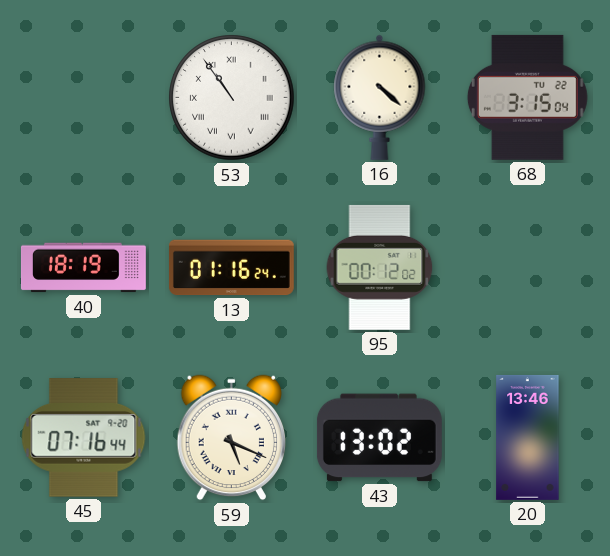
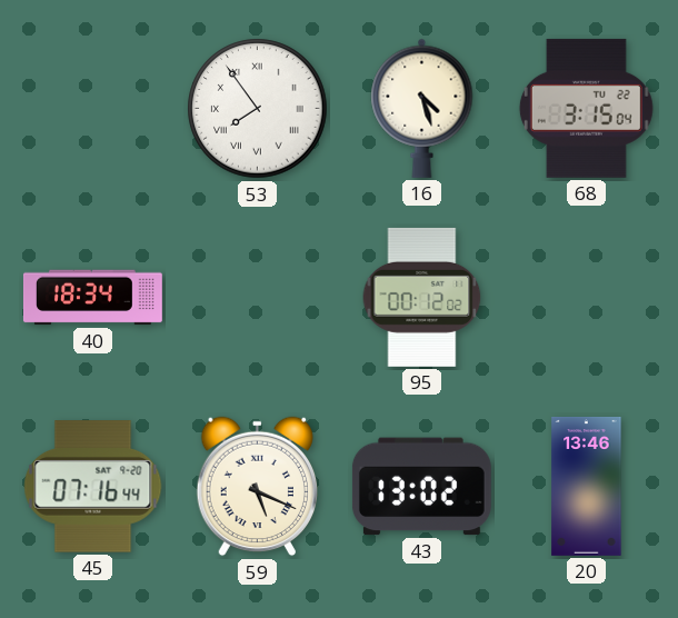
53: 10:54 -> 7:54
16: 4:22 -> 4:27
40: 18:19 -> 18:34
13: 01:16 -> none
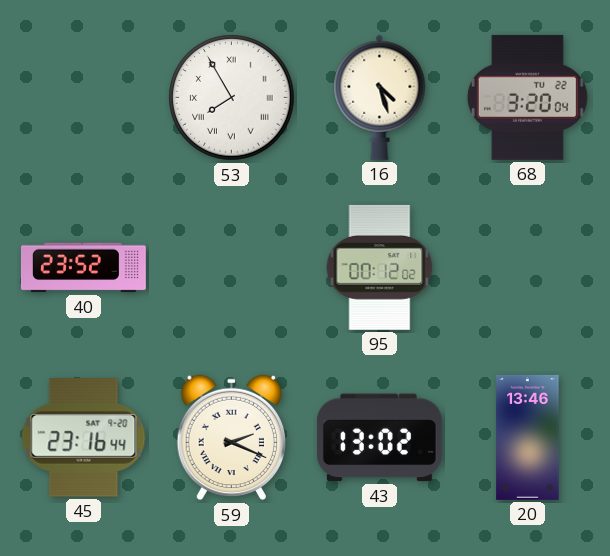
53: 7:54 -> 7:55
68: 3:15 -> 3:20
40: 18:34 -> 23:52
45: 07:16 -> 23:16
59: 5:19 -> 2:19
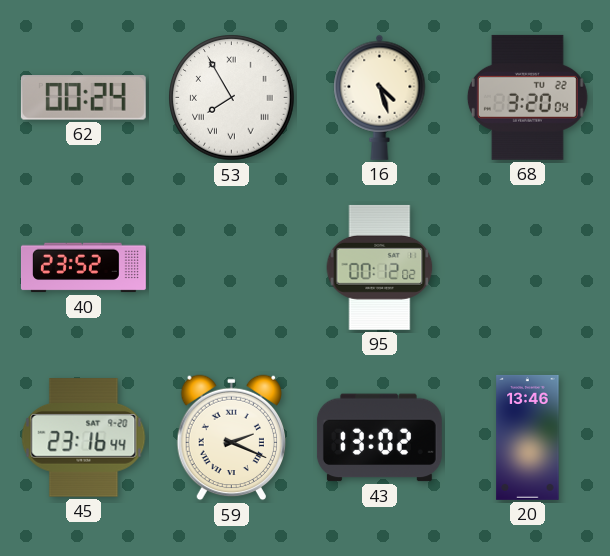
62: none -> 00:24
